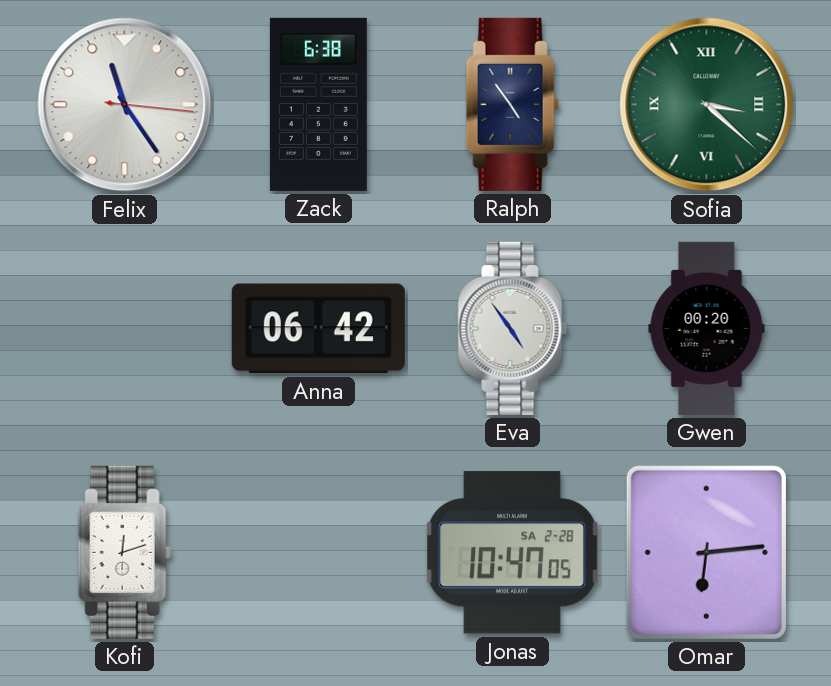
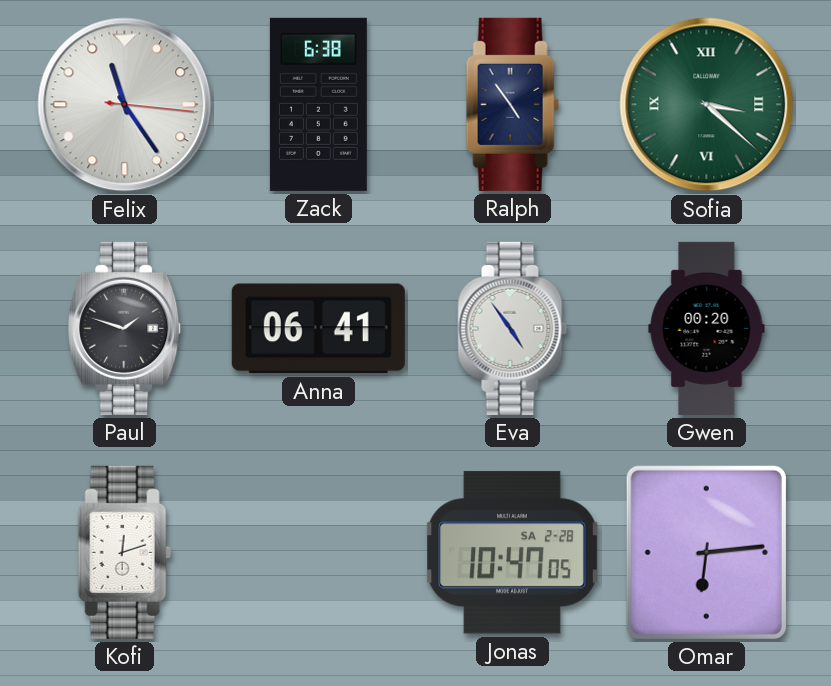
Paul: none -> 1:48
Anna: 06:42 -> 06:41
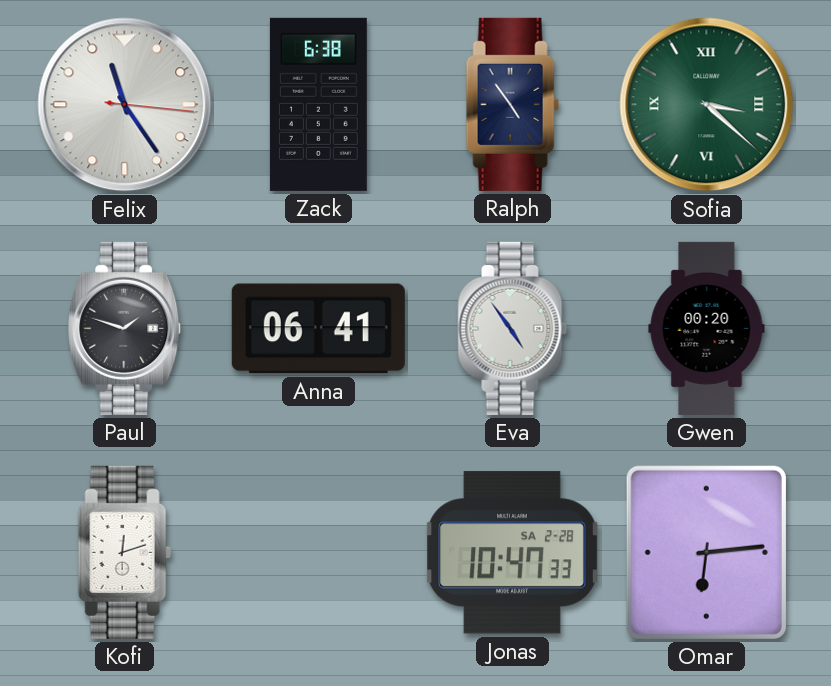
Jonas: 10:47:05 -> 10:47:33
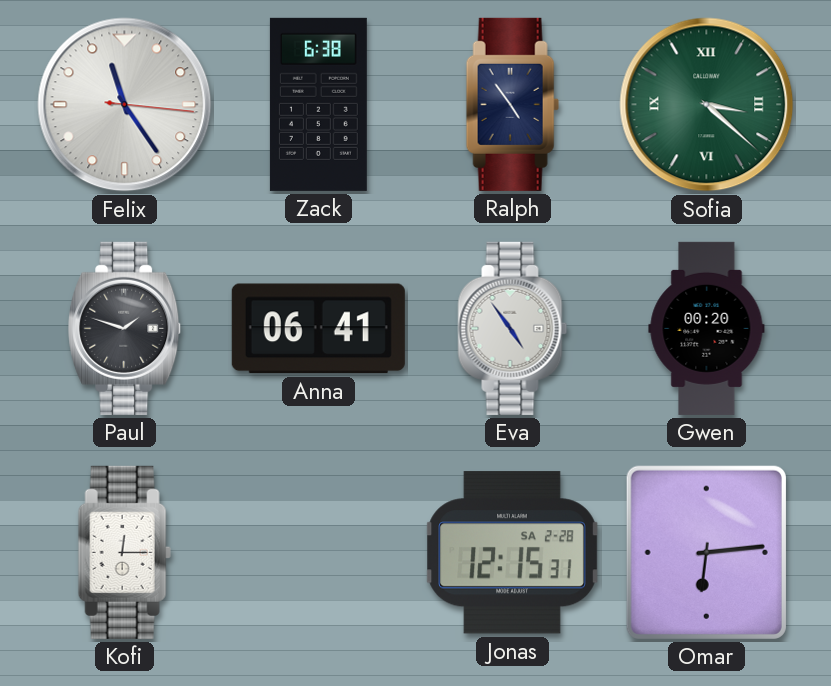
Kofi: 12:12 -> 12:15
Jonas: 10:47 -> 12:15
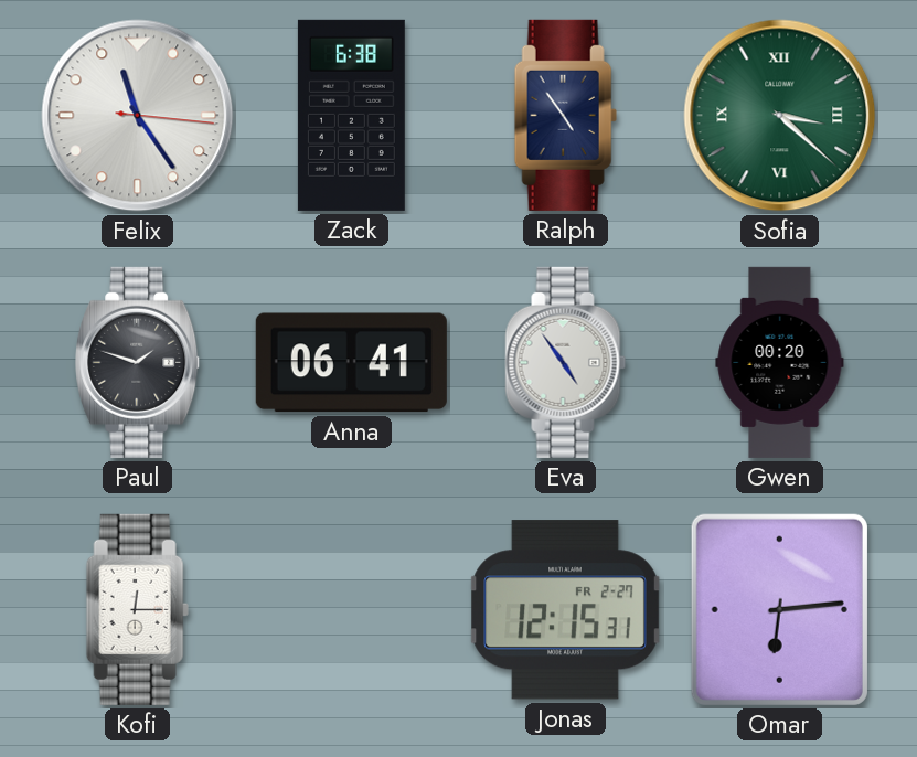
Jonas date: SA 2-28 -> FR 2-27
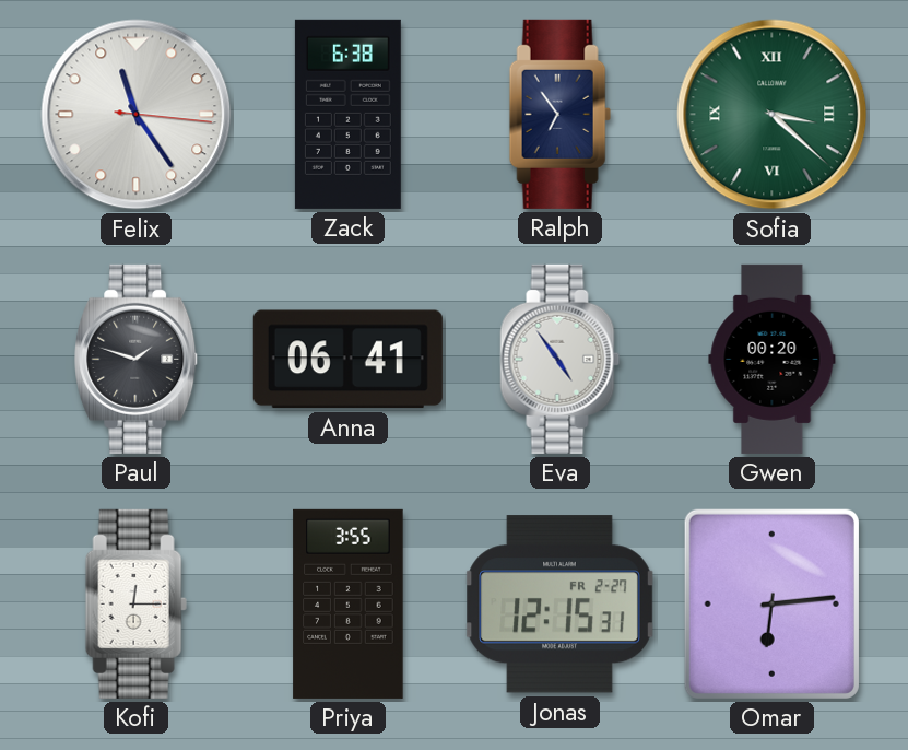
Ralph: 4:54 -> 6:54
Priya: none -> 3:55
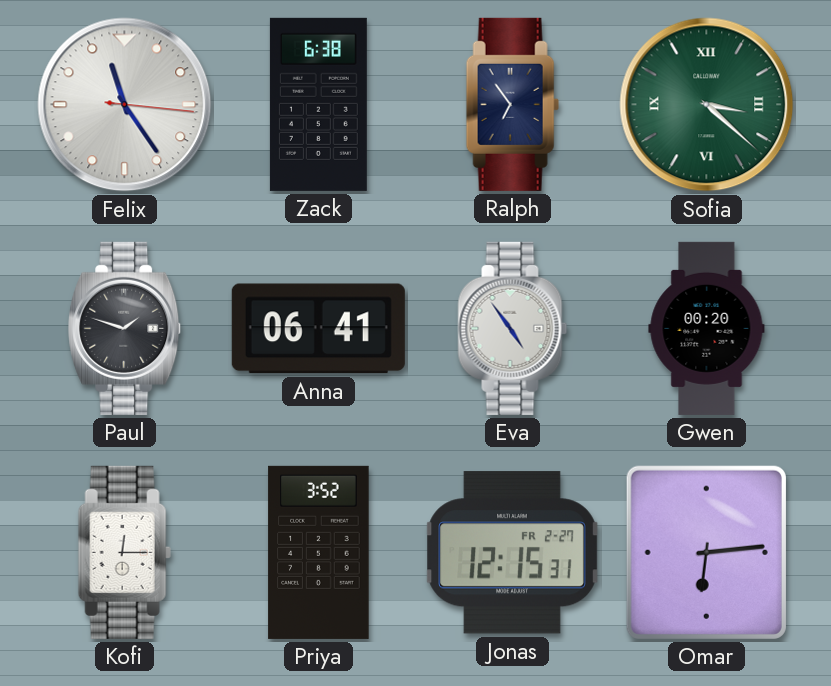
Priya: 3:55 -> 3:52
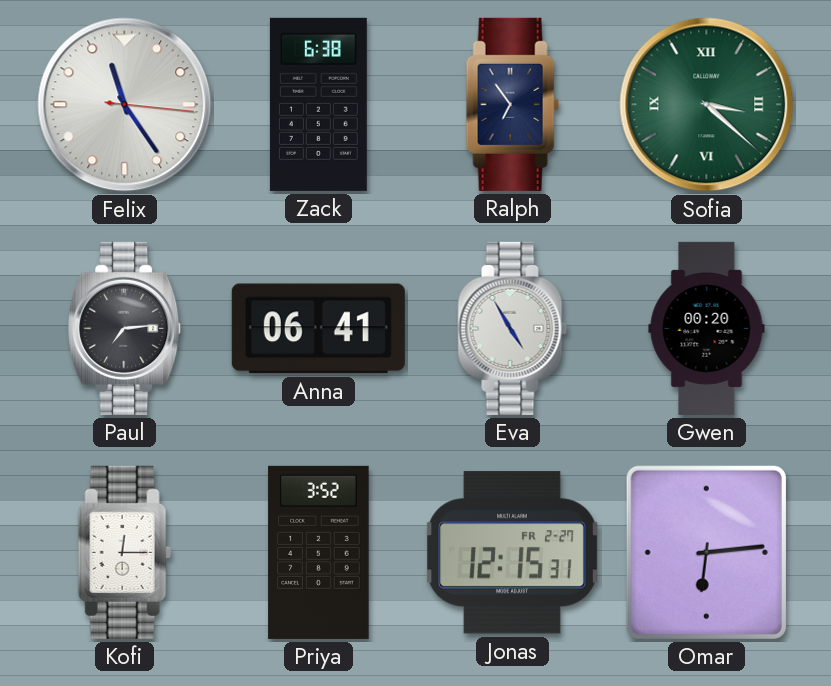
Paul: 1:48 -> 7:14
Eva: 4:54 -> 4:55
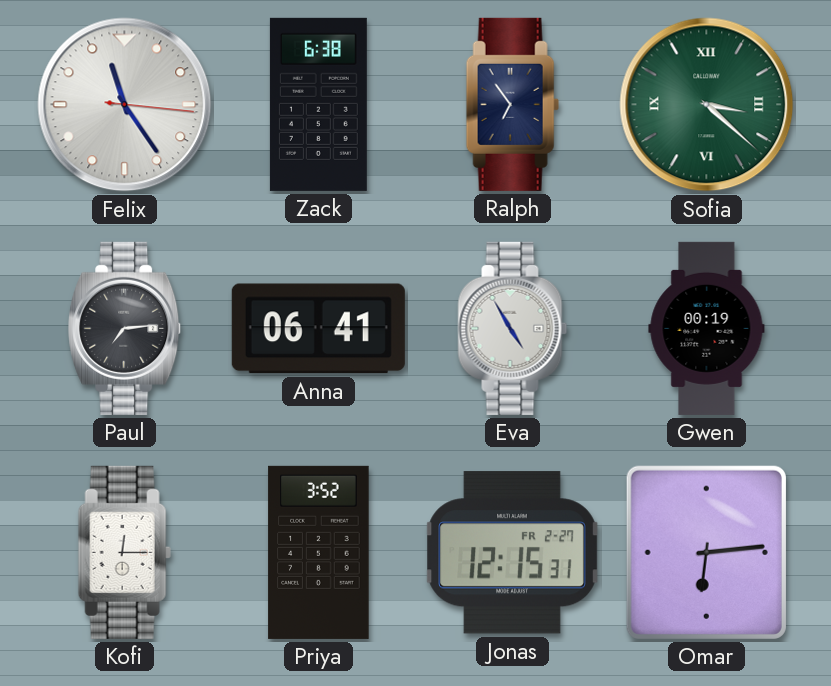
Gwen: 00:20 -> 00:19
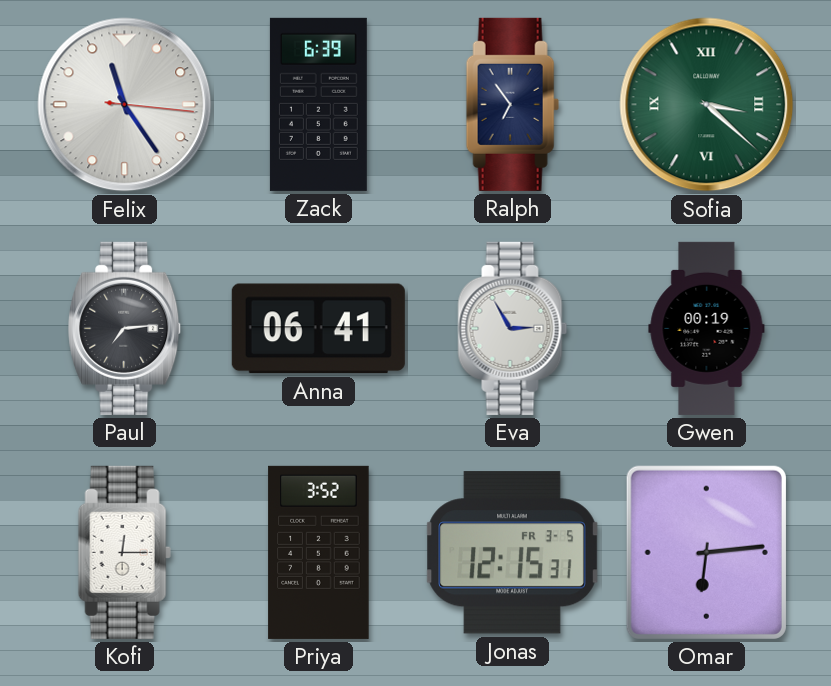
Zack: 6:38 -> 6:39
Eva: 4:55 -> 2:55
Jonas date: FR 2-27 -> FR 3-5
